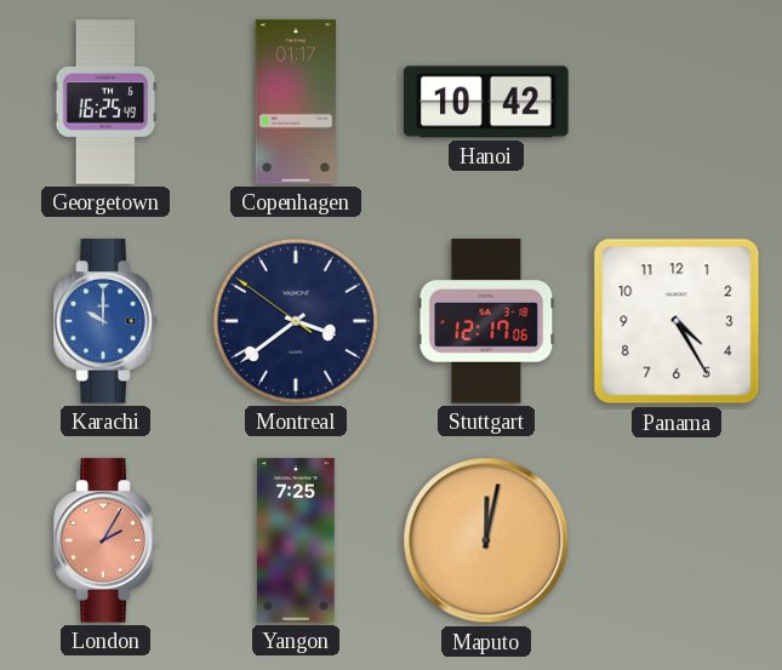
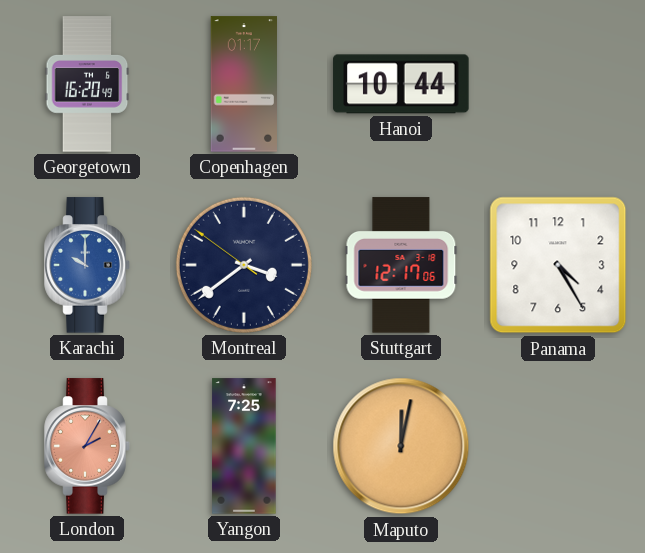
Georgetown: 16:25 -> 16:20
Hanoi: 10:42 -> 10:44
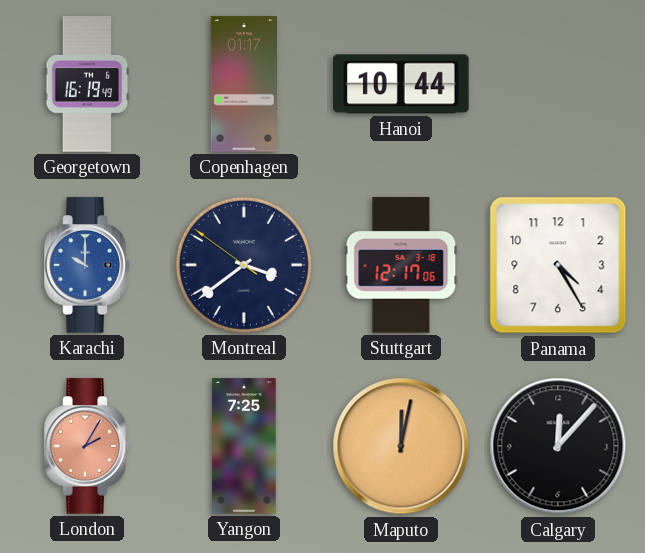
Georgetown: 16:20 -> 16:19
Calgary: none -> 12:07
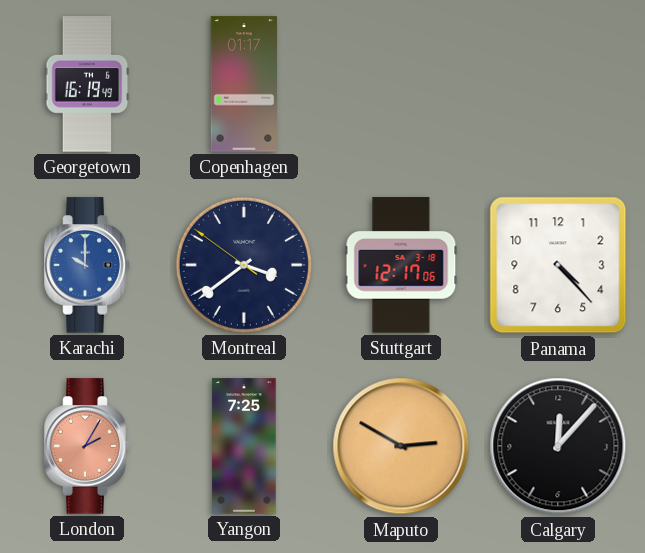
Hanoi: 10:44 -> none
Panama: 4:25 -> 4:23
Maputo: 12:02 -> 2:50
